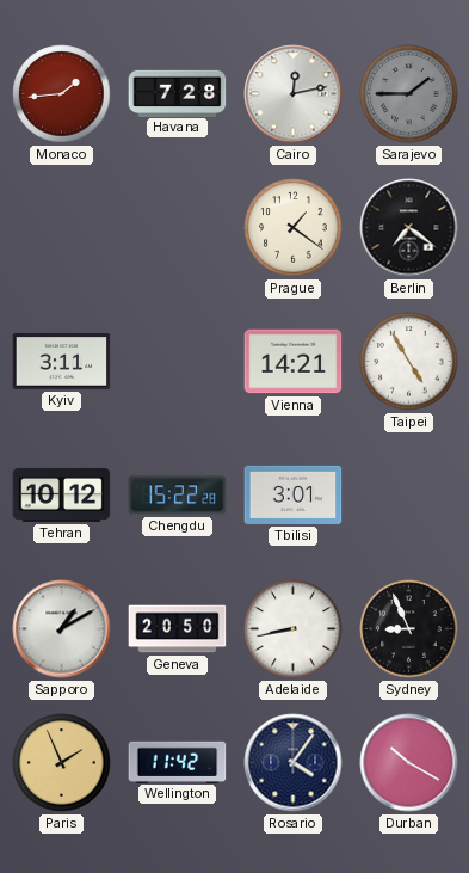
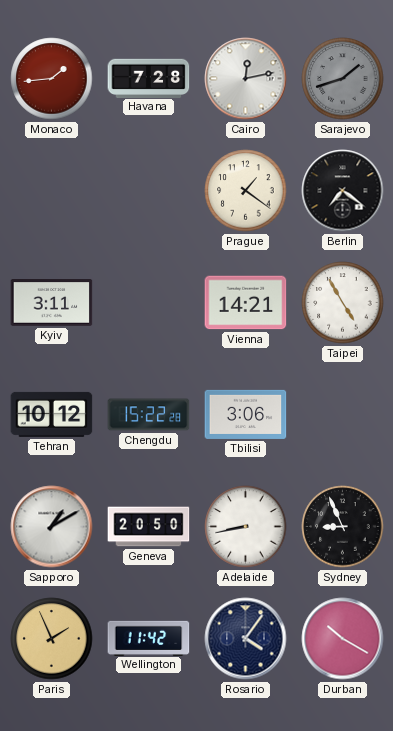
Sarajevo: 1:45 -> 1:42
Tbilisi: 3:01 -> 3:06
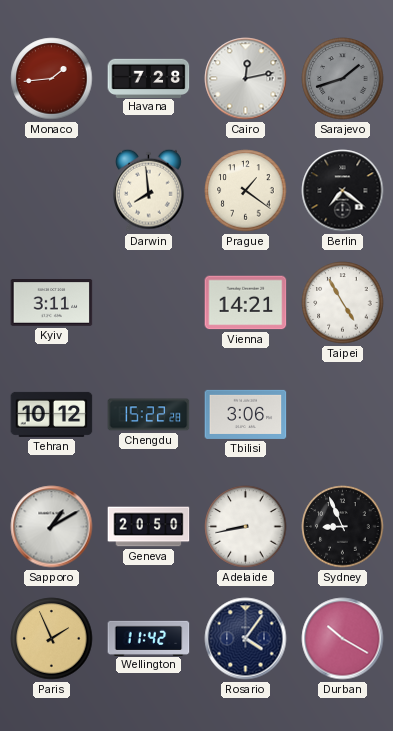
Darwin: none -> 7:59
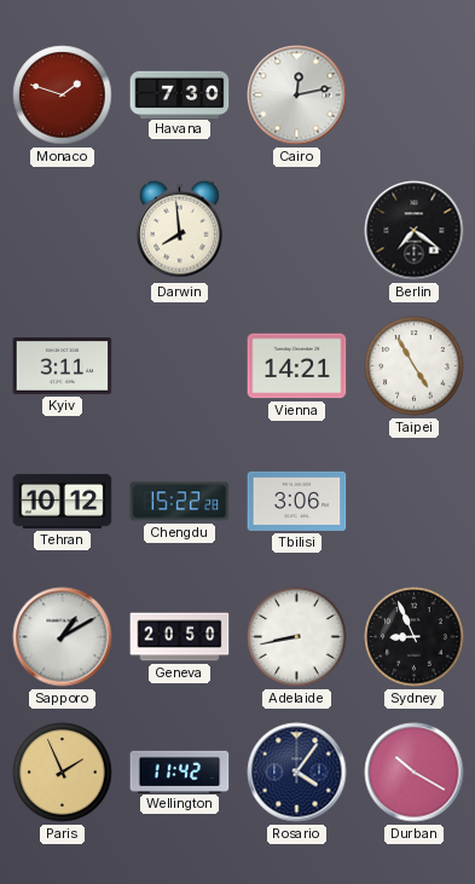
Monaco: 1:44 -> 1:48
Havana: 7:28 -> 7:30
Sarajevo: 1:42 -> none
Prague: 1:21 -> none
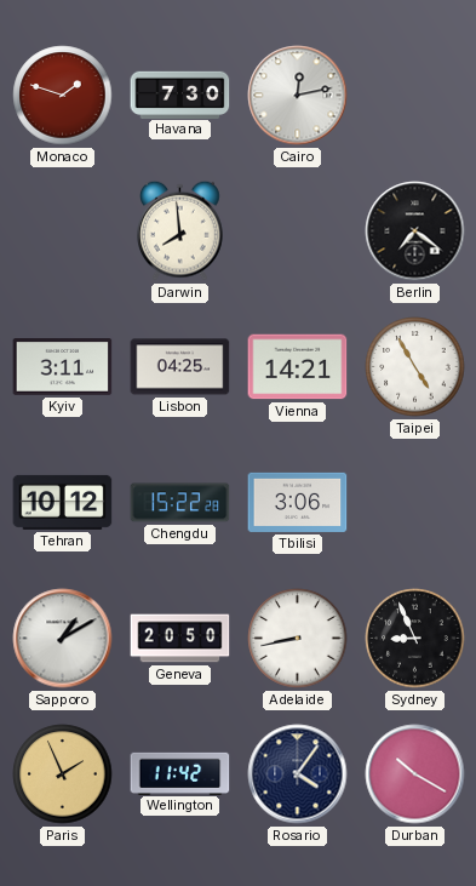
Lisbon: none -> 04:25
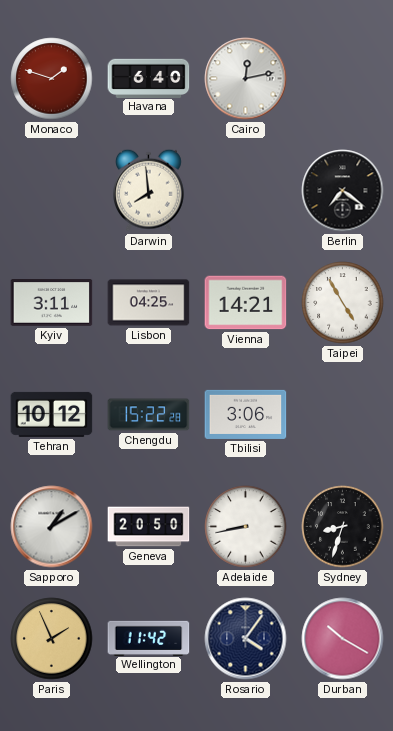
Havana: 7:30 -> 6:40
Sydney: 8:56 -> 8:33
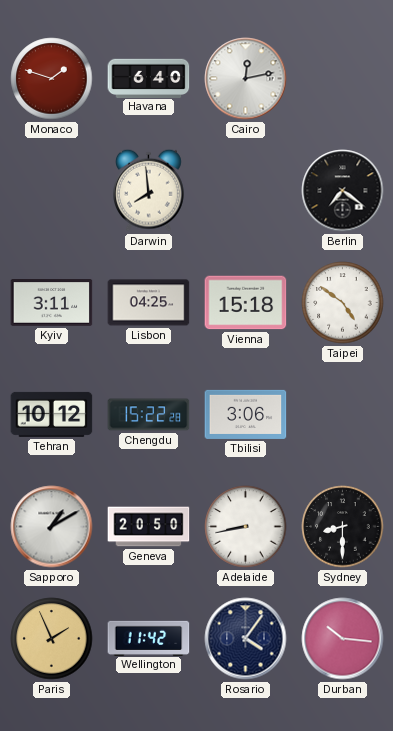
Vienna: 14:21 -> 15:18
Taipei: 4:55 -> 4:51
Sydney: 8:33 -> 8:30
Durban: 10:20 -> 10:16
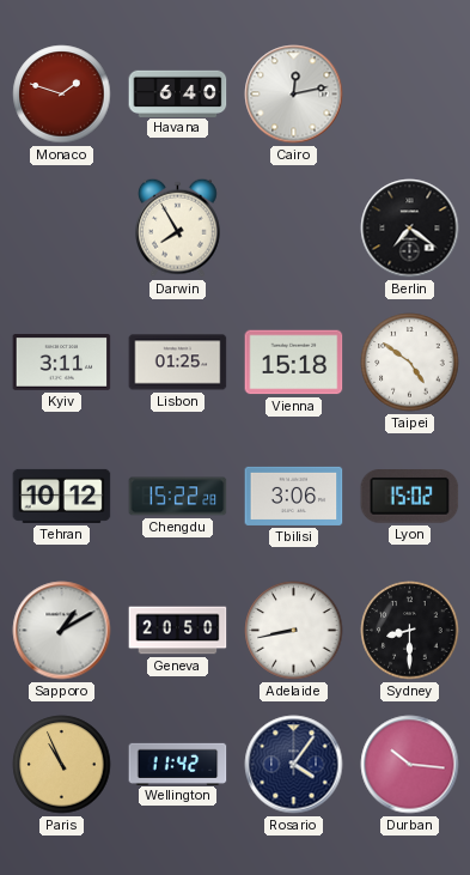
Darwin: 7:59 -> 7:55
Lisbon: 04:25 -> 01:25
Lyon: none -> 15:02
Paris: 1:56 -> 10:56
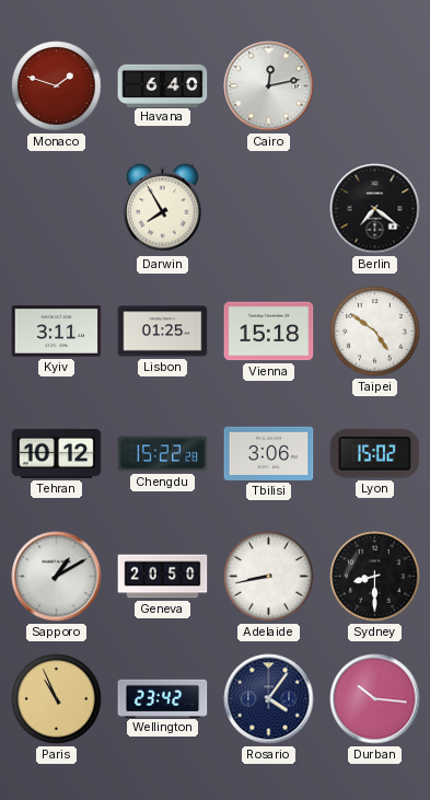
Wellington: 11:42 -> 23:42
